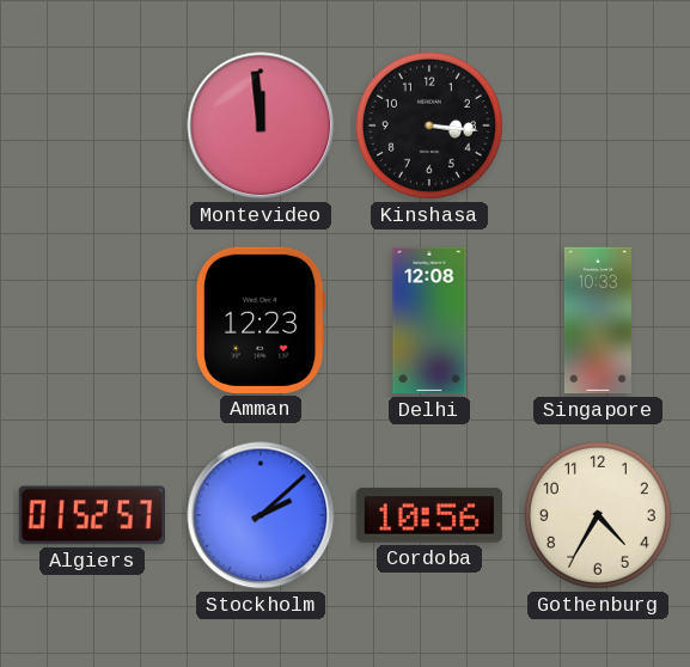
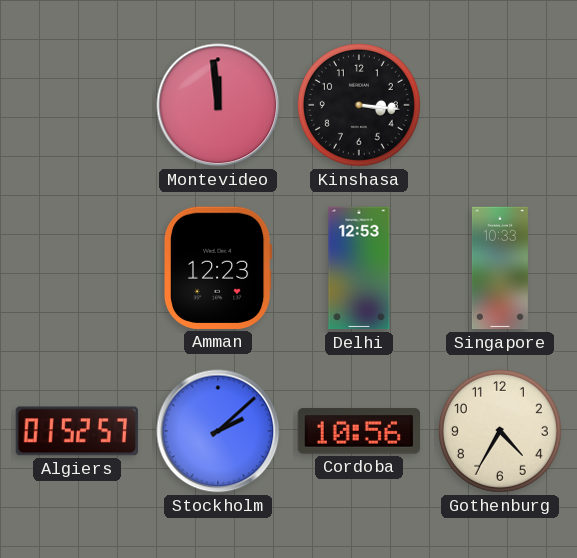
Delhi: 12:08 -> 12:53
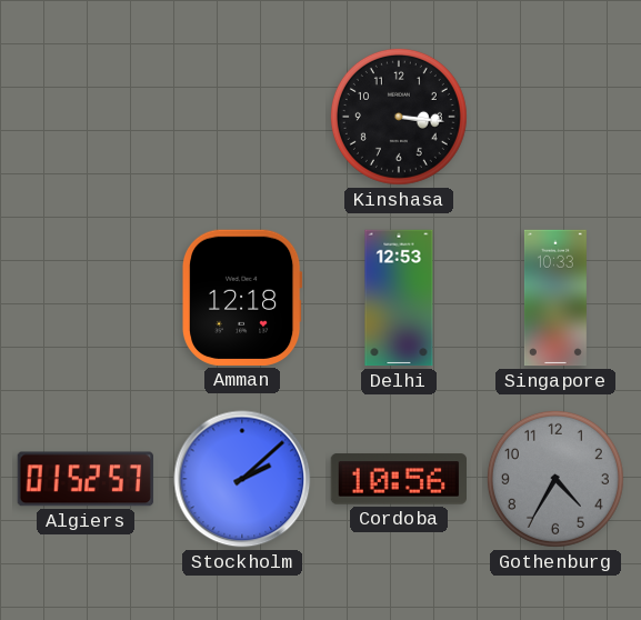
Montevideo: 11:59 -> none
Amman: 12:23 -> 12:18
Gothenburg dial: cream -> grey
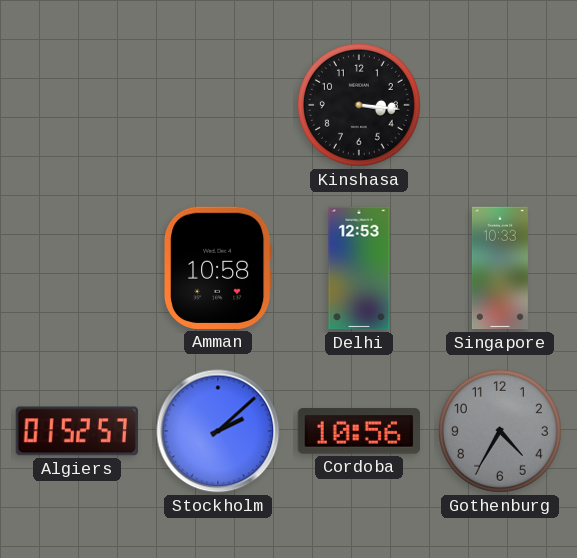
Amman: 12:18 -> 10:58
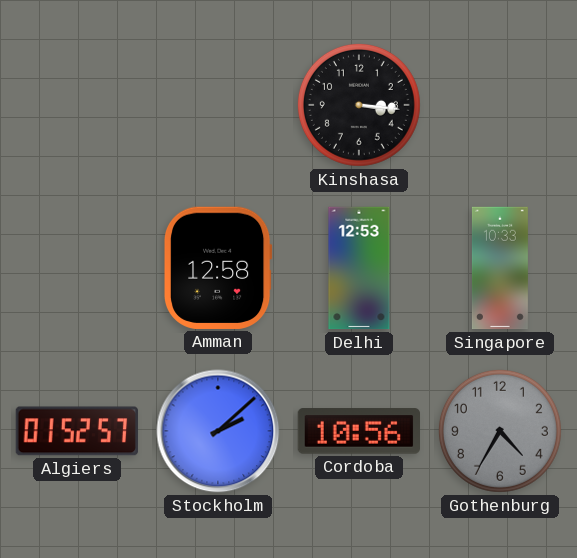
Amman: 10:58 -> 12:58
